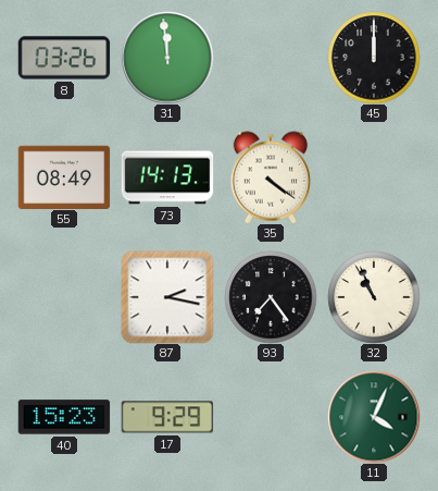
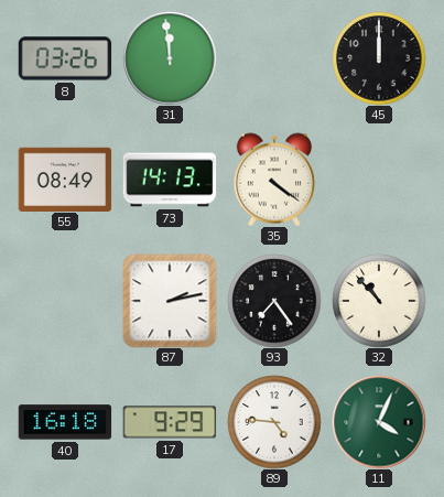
87: 2:17 -> 2:13
32: 10:56 -> 10:53
40: 15:23 -> 16:18
89: none -> 4:46
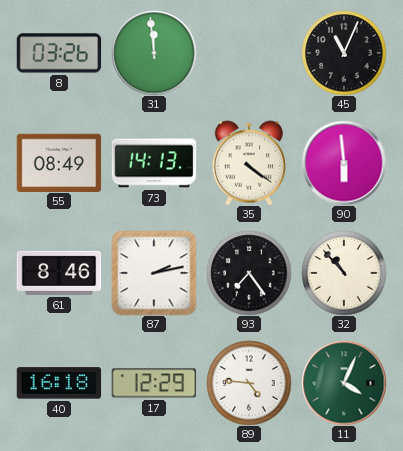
45: 12:00 -> 11:04
90: none -> 5:59
61: none -> 8:46
17: 9:29 -> 12:29
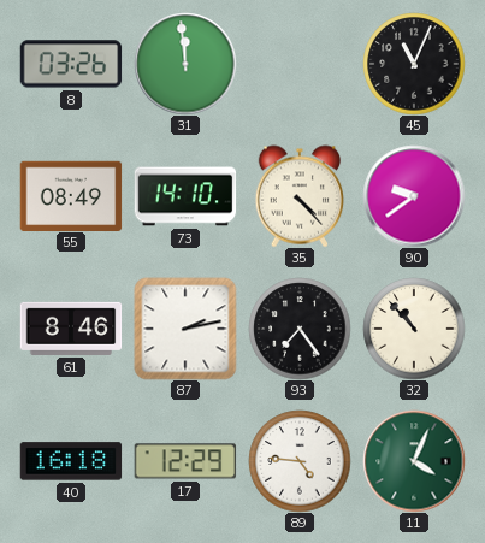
73: 14:13 -> 14:10
35: 4:21 -> 4:23
90: 5:59 -> 9:39
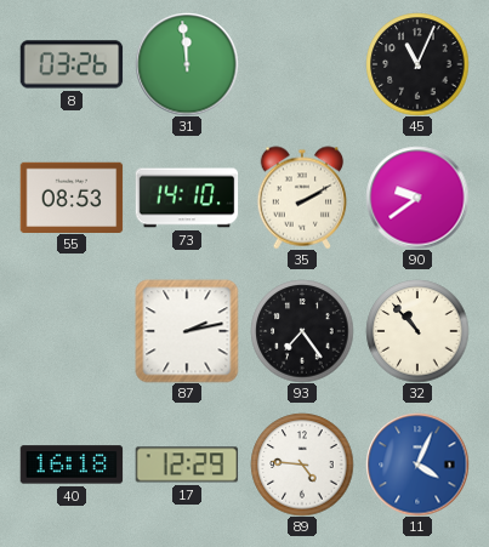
55: 08:49 -> 08:53
35: 4:23 -> 2:10
61: 8:46 -> none
11 dial: green -> blue
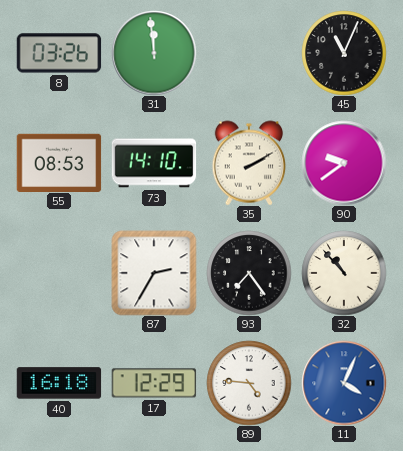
87: 2:13 -> 2:35
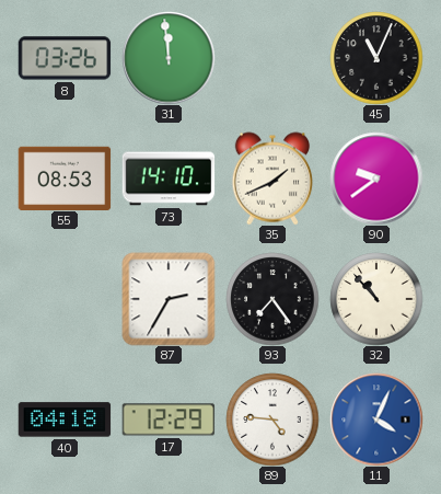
35: 2:10 -> 1:41
40: 16:18 -> 04:18
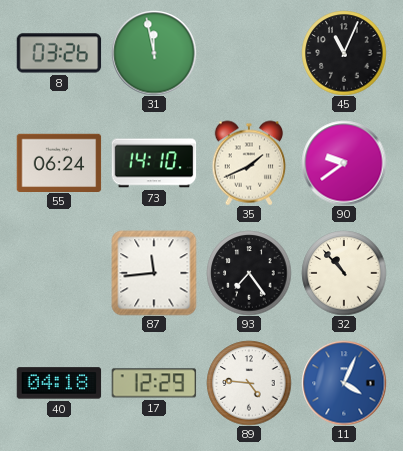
31: 11:59 -> 11:58
55: 08:53 -> 06:24
87: 2:35 -> 11:44
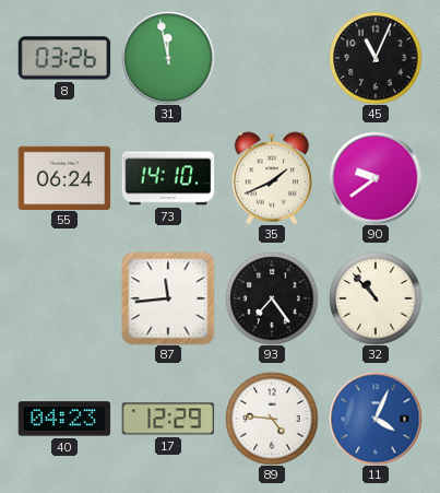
40: 04:18 -> 04:23
